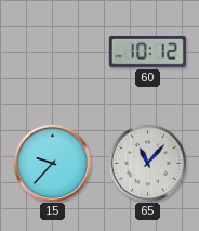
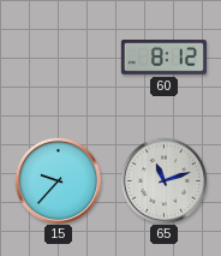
60: 10:12 -> 8:12
65: 11:07 -> 11:12
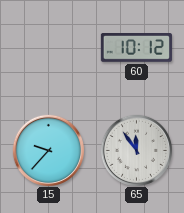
60: 8:12 -> 10:12
65: 11:12 -> 11:54
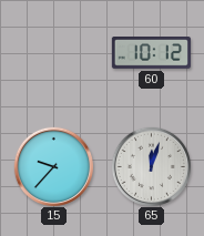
65: 11:54 -> 12:03
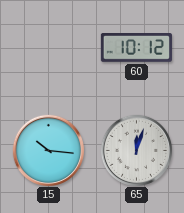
15: 9:37 -> 10:16
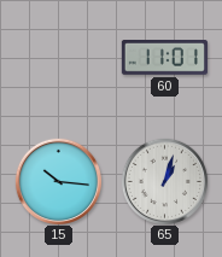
60: 10:12 -> 11:01
65: 12:03 -> 1:03
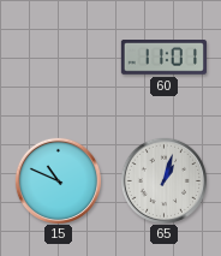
15: 10:16 -> 10:49
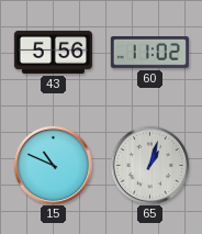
43: none -> 5:56
60: 11:01 -> 11:02
